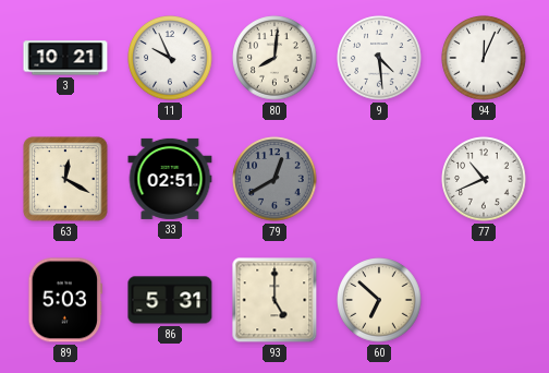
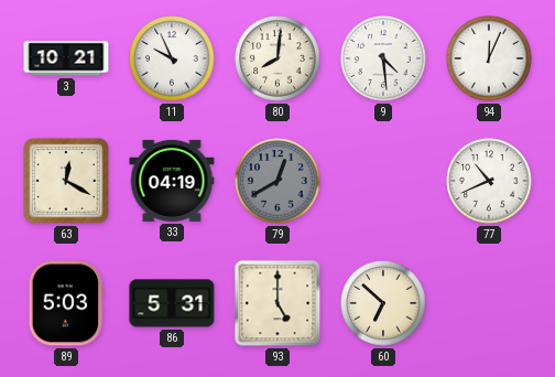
33: 02:51 -> 04:19
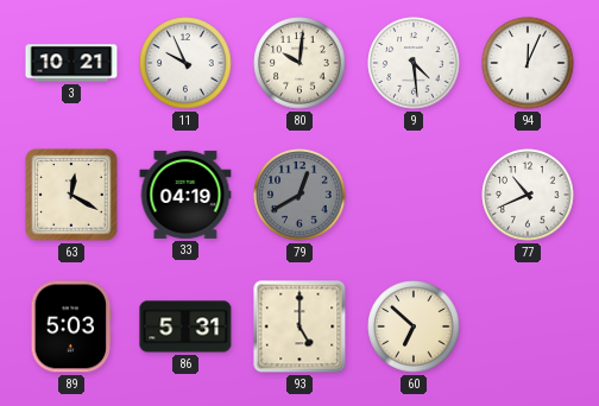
80: 8:01 -> 10:01
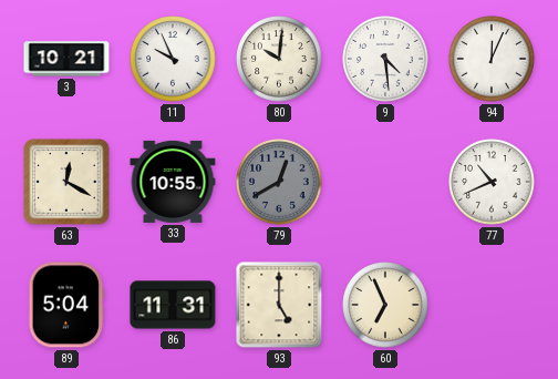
33: 04:19 -> 10:55
89: 5:03 -> 5:04
86: 5:31 -> 11:31
60: 6:52 -> 6:56
